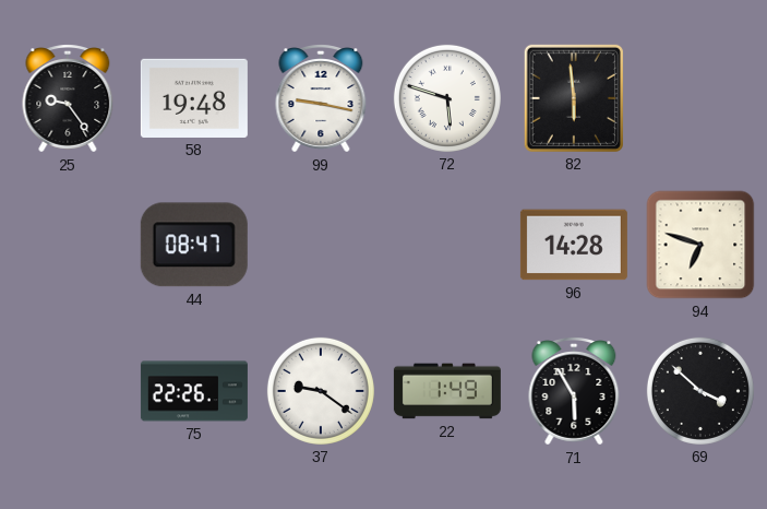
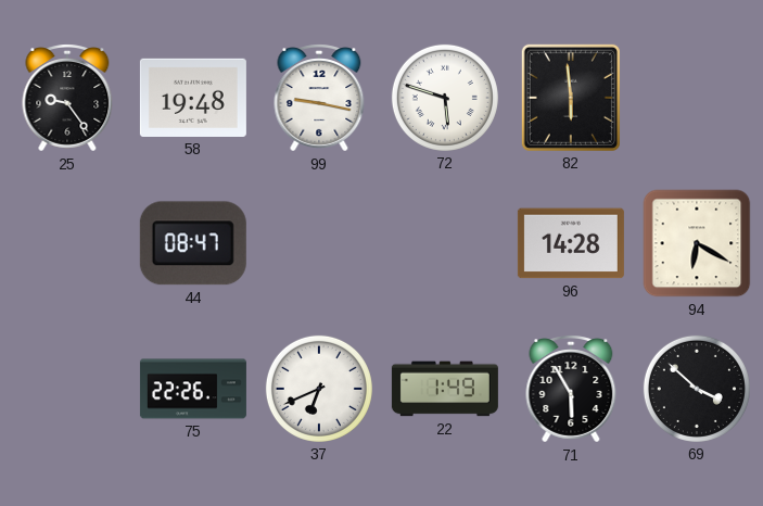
94: 6:48 -> 6:20
37: 9:21 -> 6:41
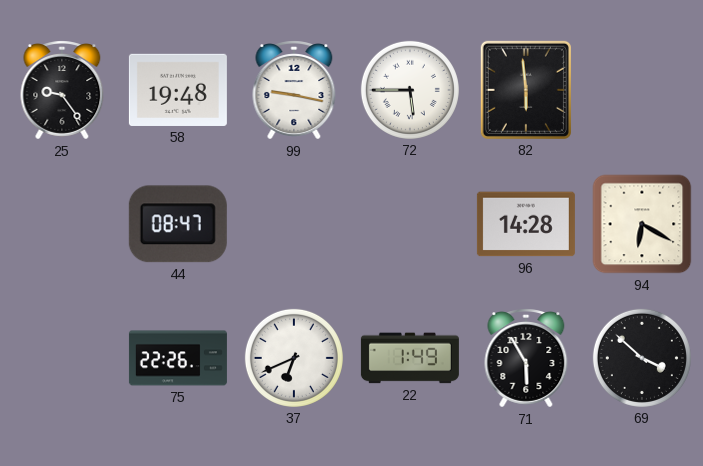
72: 5:48 -> 5:45
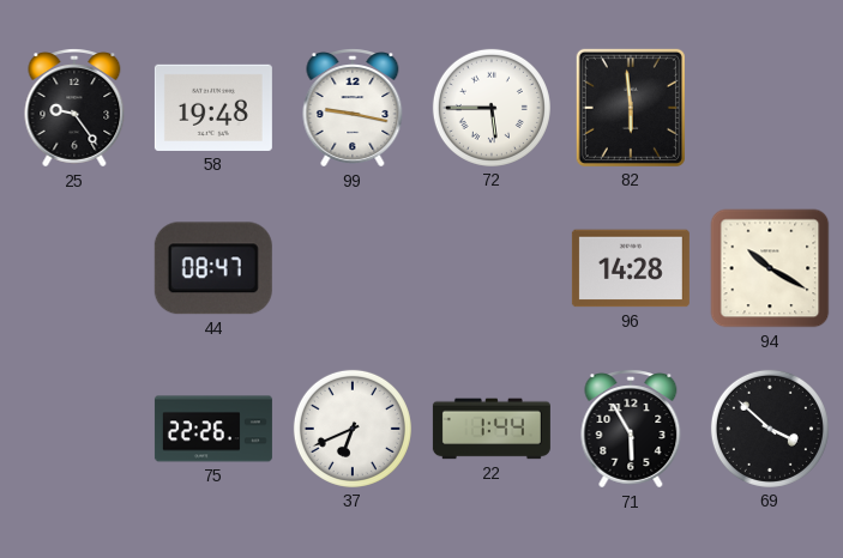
94: 6:20 -> 10:20
22: 1:49 -> 1:44
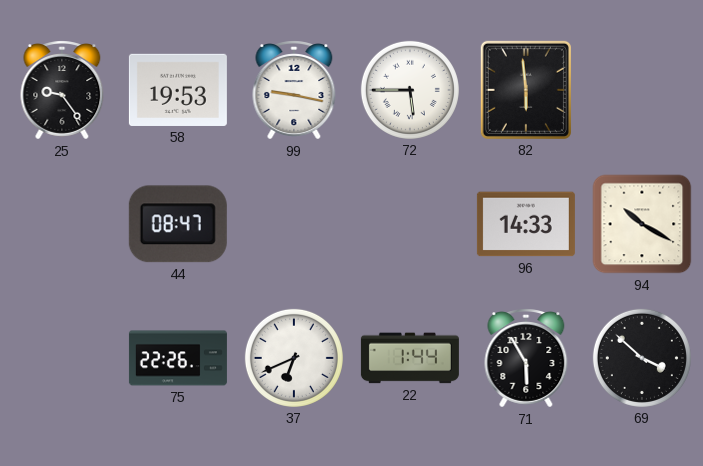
58: 19:48 -> 19:53
96: 14:28 -> 14:33
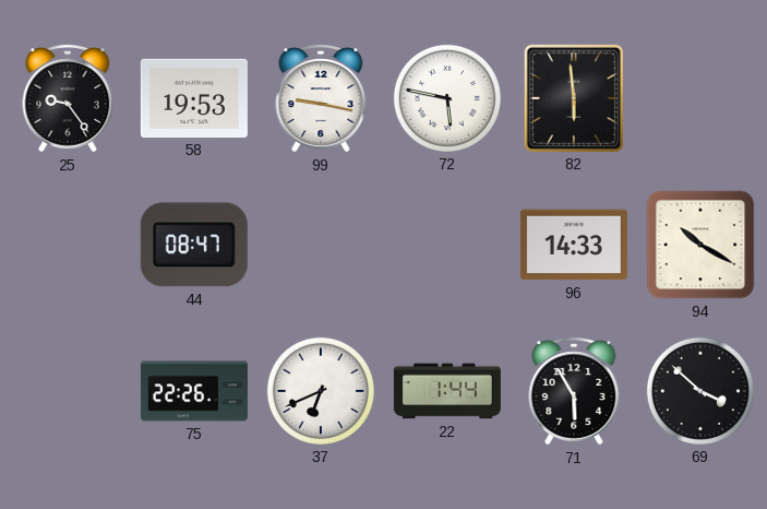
72: 5:45 -> 5:47
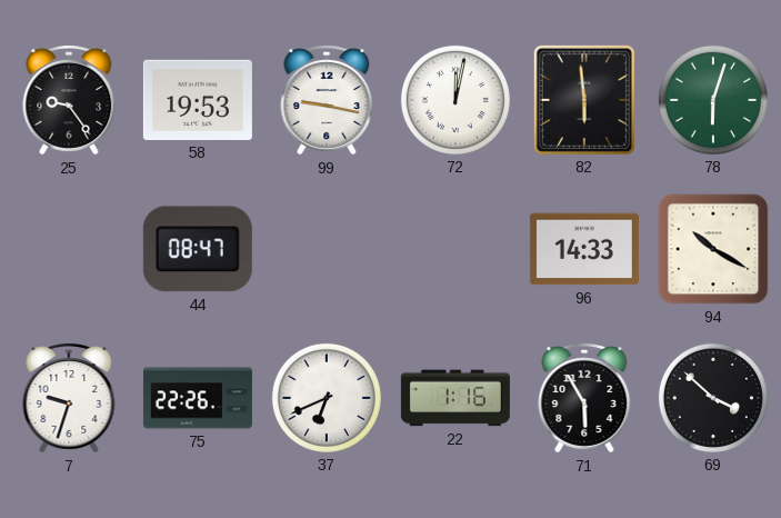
72: 5:47 -> 12:02
78: none -> 6:03
7: none -> 9:33
22: 1:44 -> 1:16
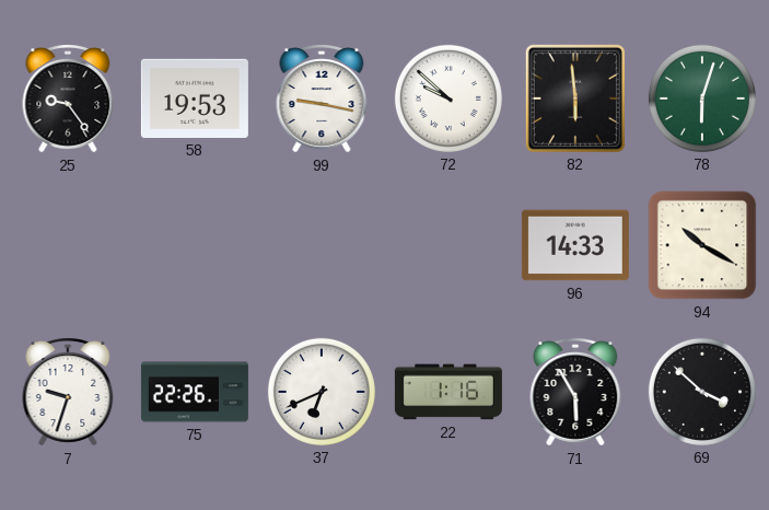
72: 12:02 -> 9:52
44: 08:47 -> none
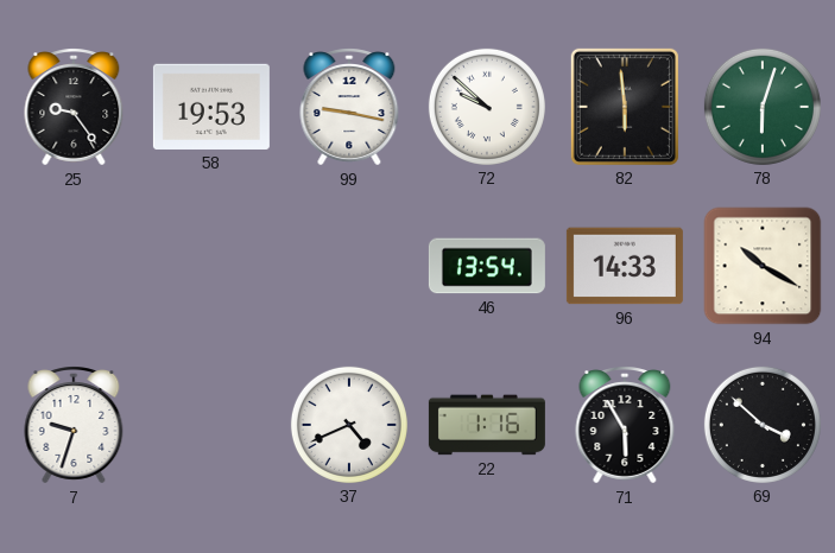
46: none -> 13:54
75: 22:26 -> none
37: 6:41 -> 4:41
